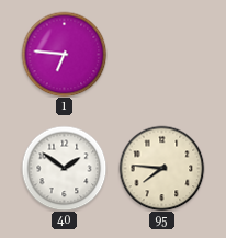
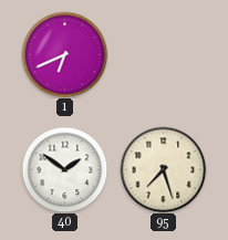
1: 6:46 -> 6:41
95: 7:46 -> 7:27
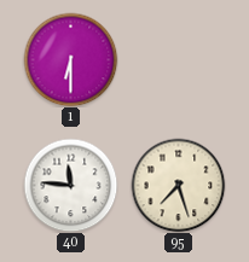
1: 6:41 -> 6:30
40: 1:51 -> 11:46
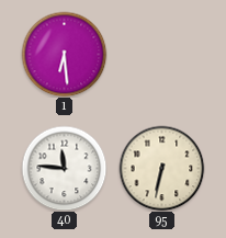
1: 6:30 -> 6:29
95: 7:27 -> 6:32
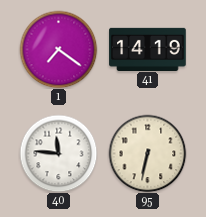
1: 6:29 -> 7:21
41: none -> 14:19
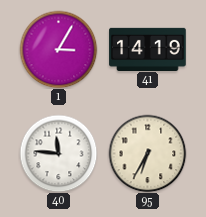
1: 7:21 -> 3:05
95: 6:32 -> 6:35
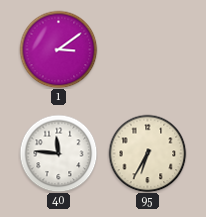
1: 3:05 -> 3:09
41: 14:19 -> none
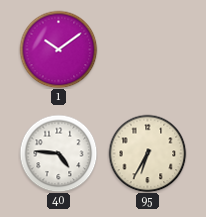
1: 3:09 -> 10:09
40: 11:46 -> 4:46
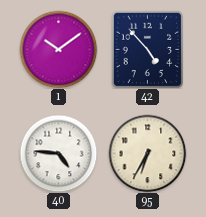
42: none -> 4:53
